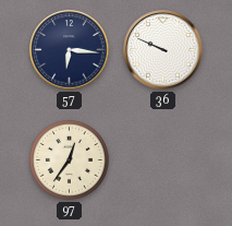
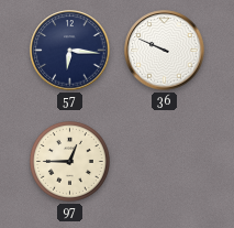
97: 12:36 -> 12:45
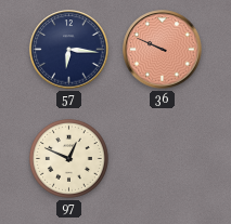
36 dial: white -> salmon
97: 12:45 -> 12:49
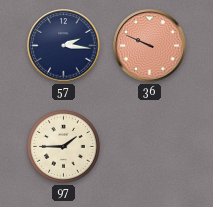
57: 6:16 -> 2:16
97: 12:49 -> 1:45
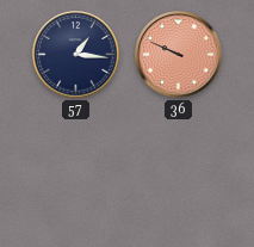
57: 2:16 -> 1:16
97: 1:45 -> none
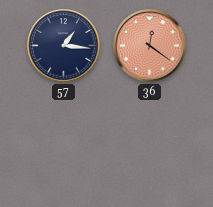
36: 9:49 -> 12:21
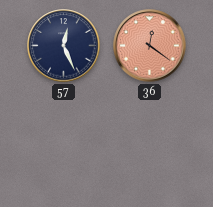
57: 1:16 -> 12:26
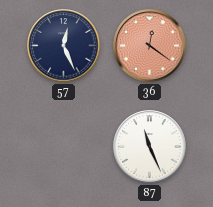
87: none -> 11:26
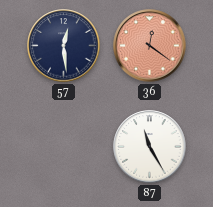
57: 12:26 -> 12:29
87: 11:26 -> 11:25
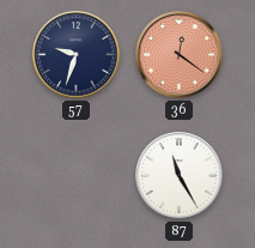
57: 12:29 -> 9:33
